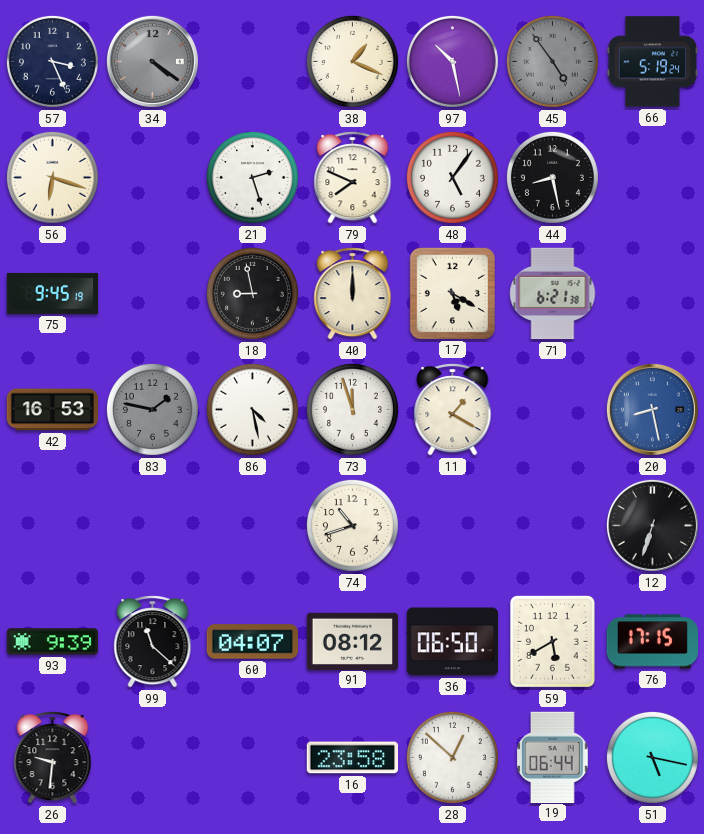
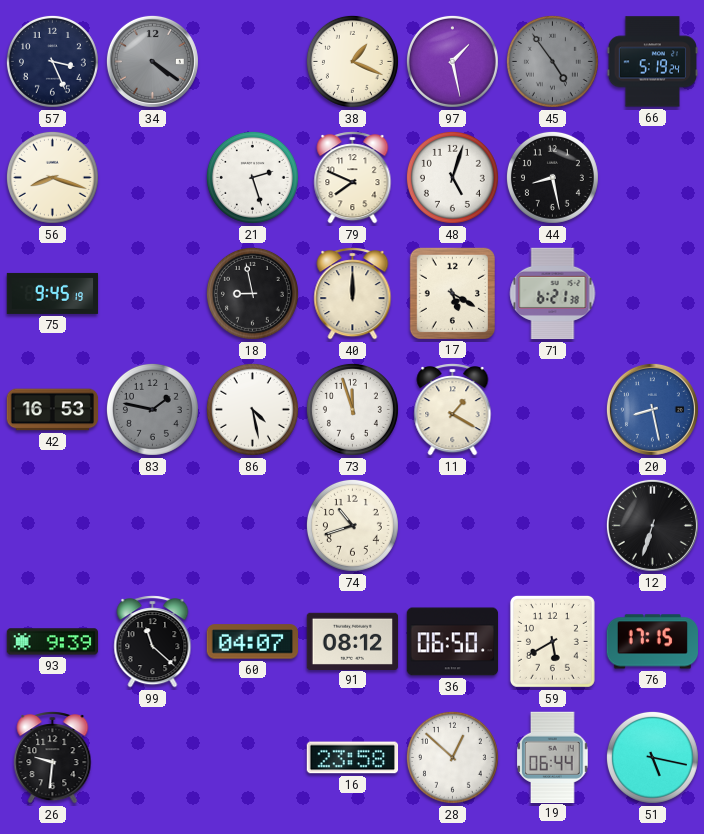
97: 10:28 -> 1:28
56: 6:18 -> 8:18
48: 5:06 -> 5:03
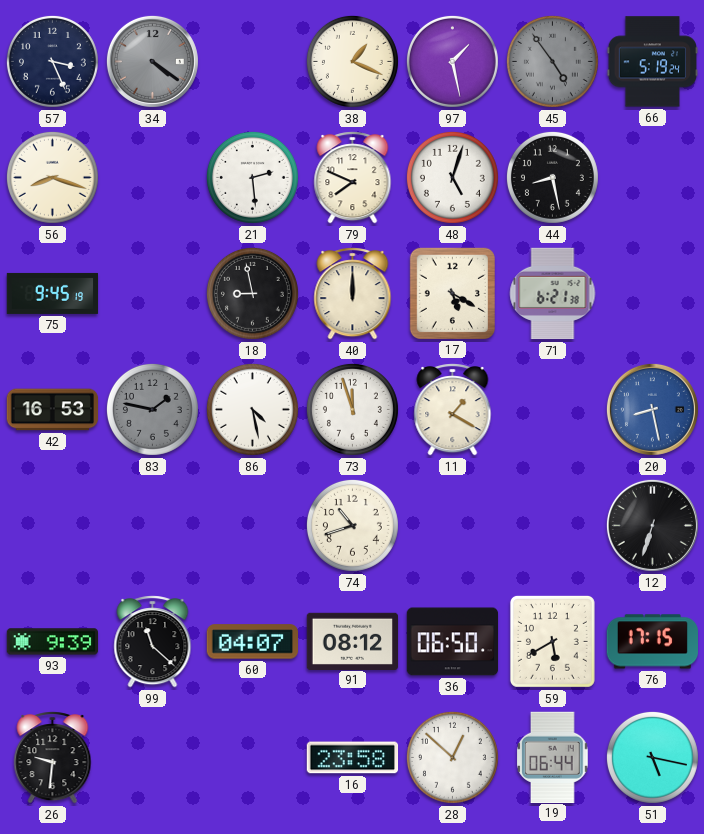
21: 2:27 -> 2:29
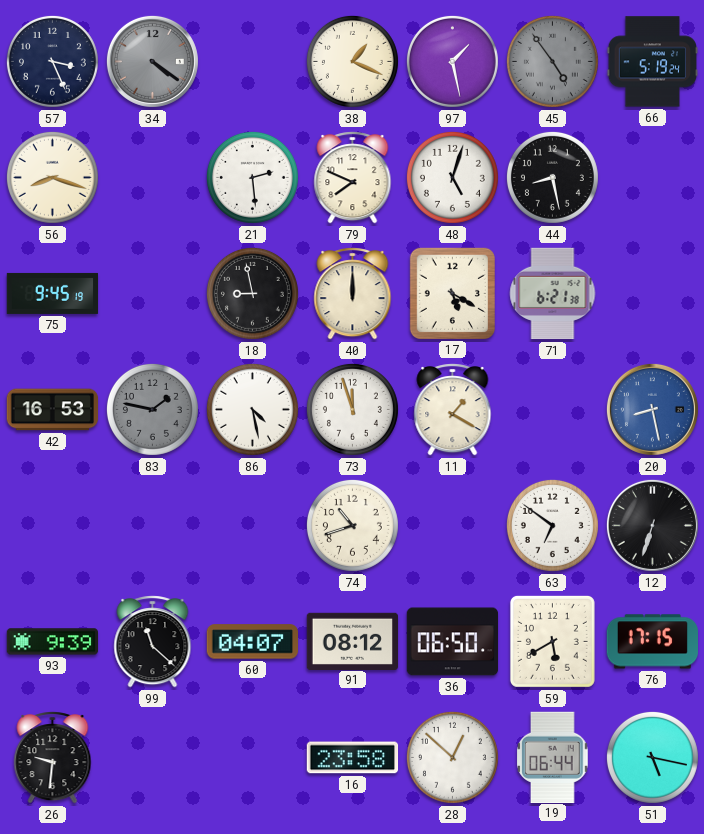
63: none -> 6:51
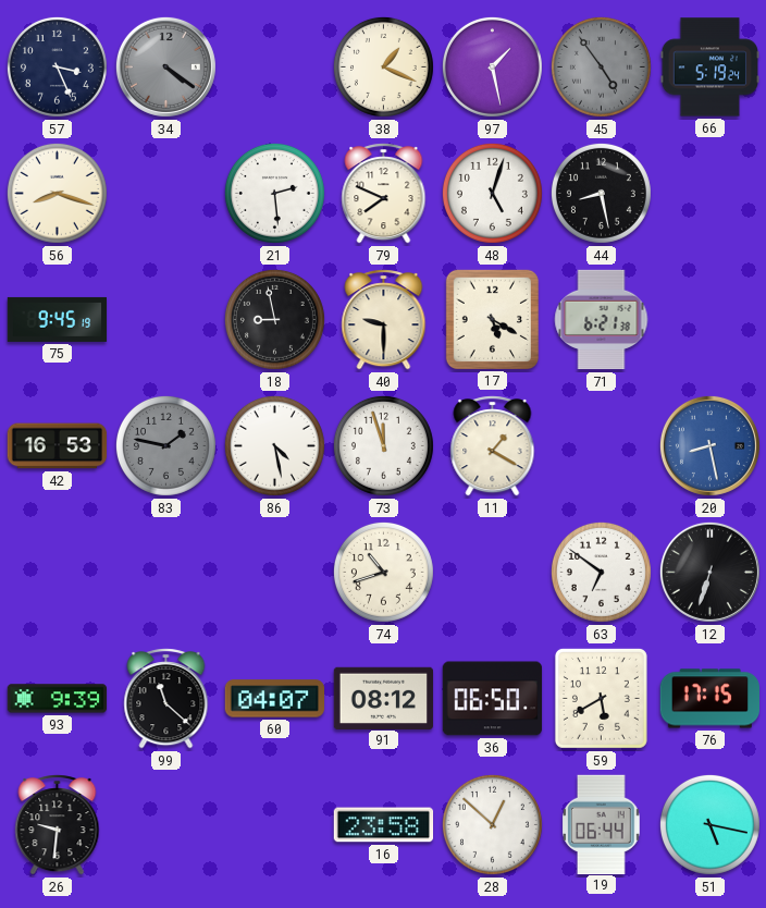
40: 12:00 -> 9:30
